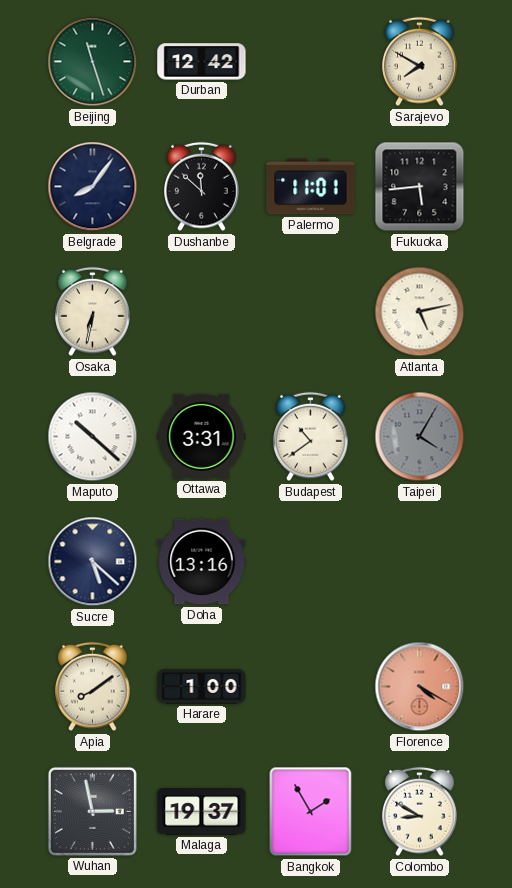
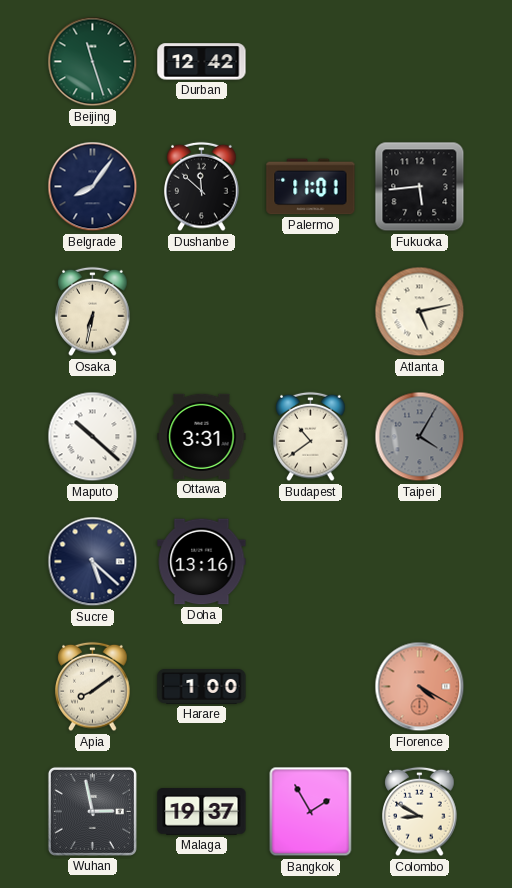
Sarajevo: 7:50 -> none
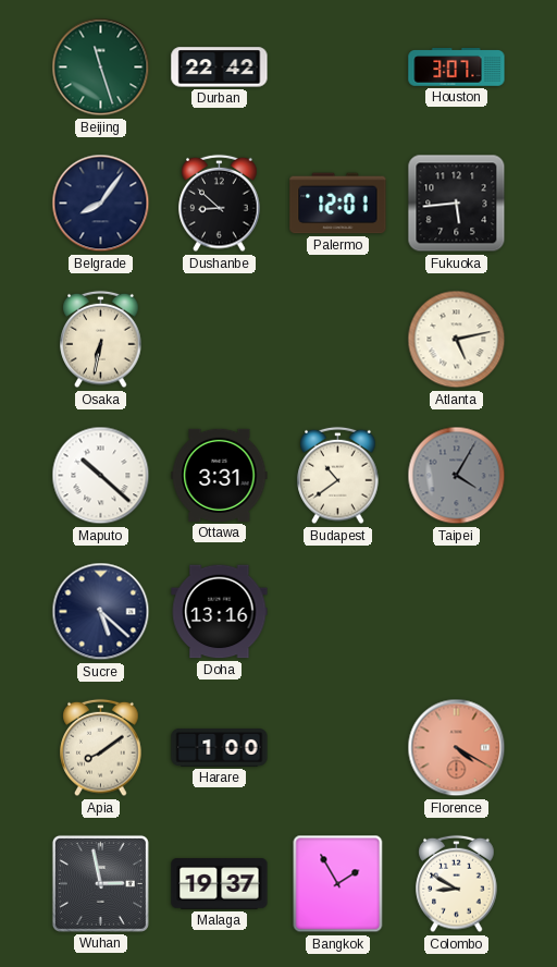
Durban: 12:42 -> 22:42
Houston: none -> 3:07
Dushanbe: 11:52 -> 8:52
Palermo: 11:01 -> 12:01
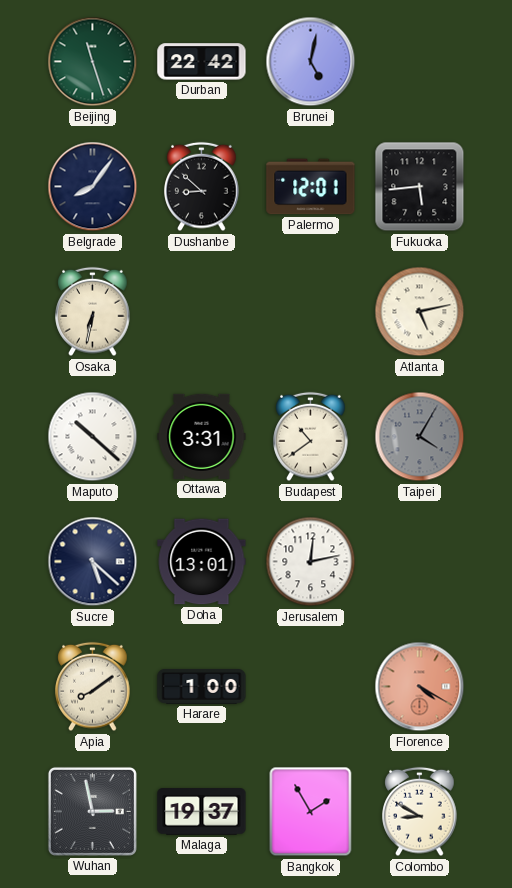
Brunei: none -> 5:02
Houston: 3:07 -> none
Doha: 13:16 -> 13:01
Jerusalem: none -> 12:13
